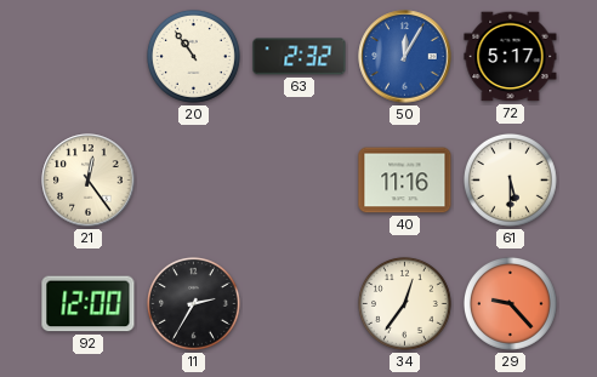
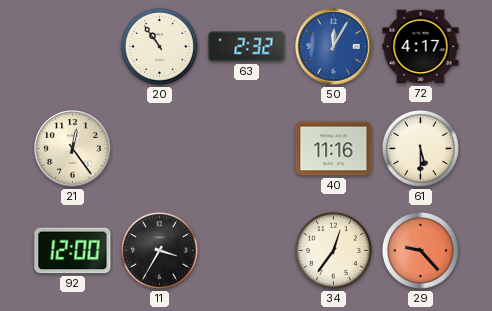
72: 5:17 -> 4:17
11: 2:35 -> 3:35
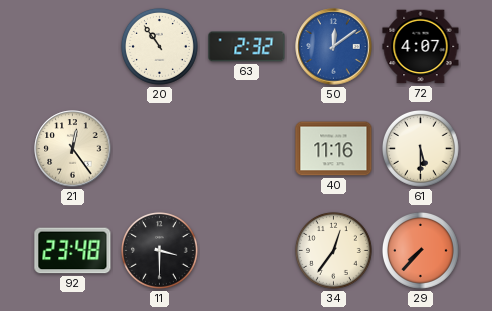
50: 12:05 -> 12:09
72: 4:17 -> 4:07
92: 12:00 -> 23:48
11: 3:35 -> 3:30
29: 9:23 -> 7:37
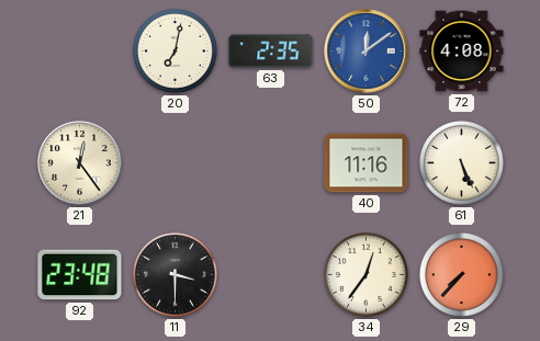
20: 10:54 -> 7:02
63: 2:32 -> 2:35
72: 4:07 -> 4:08
61: 5:30 -> 5:26
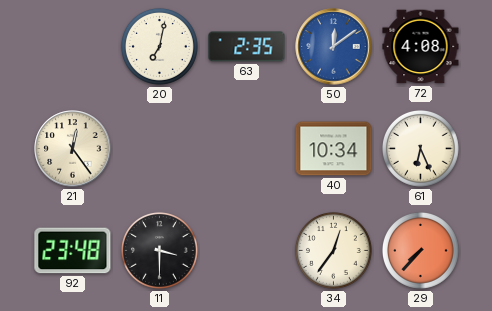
40: 11:16 -> 10:34
61: 5:26 -> 6:26
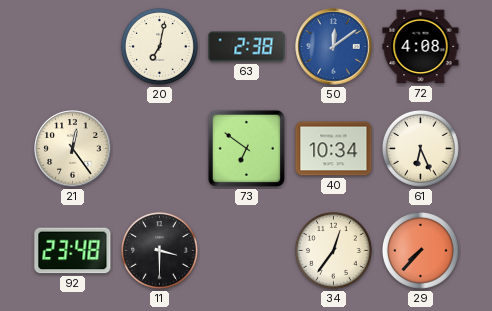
63: 2:35 -> 2:38
73: none -> 6:51
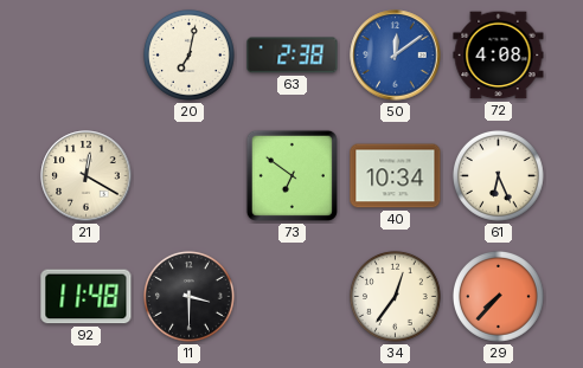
21: 12:24 -> 12:20
92: 23:48 -> 11:48
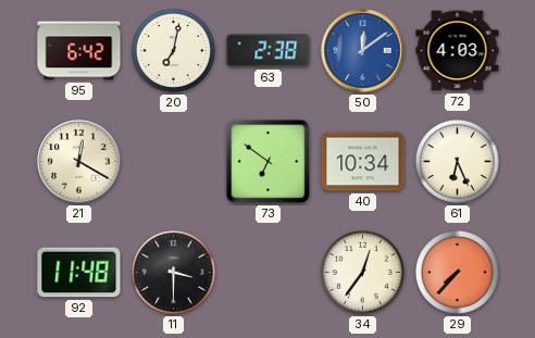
95: none -> 6:42
72: 4:08 -> 4:03
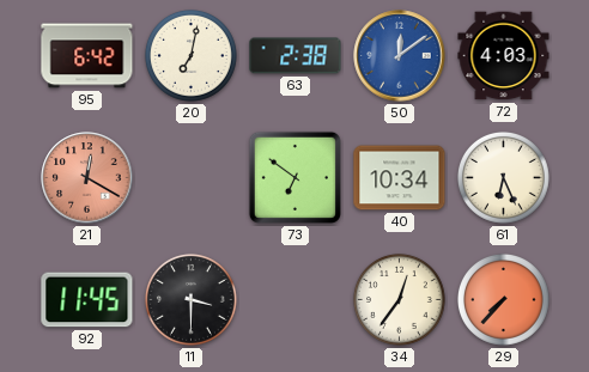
21 dial: cream -> salmon
92: 11:48 -> 11:45
